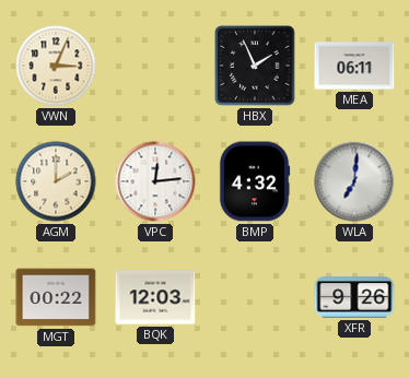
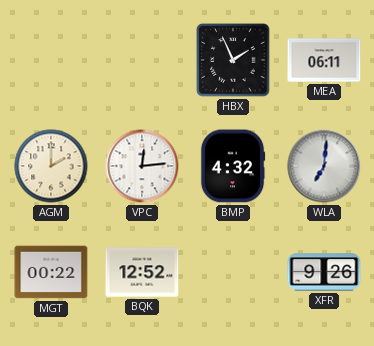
VWN: 3:04 -> none
BQK: 12:03 -> 12:52
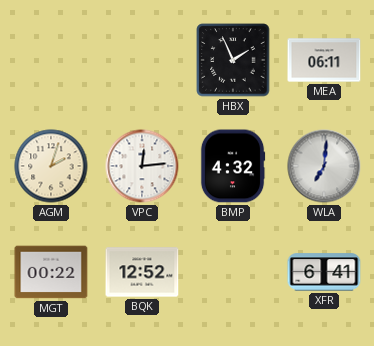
AGM: 2:00 -> 2:03
XFR: 9:26 -> 6:41
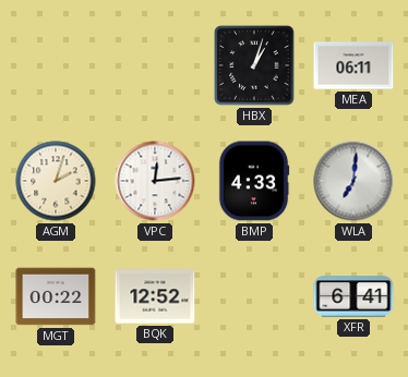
HBX: 1:56 -> 1:03
BMP: 4:32 -> 4:33
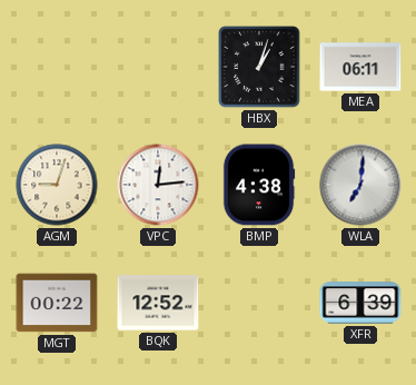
AGM: 2:03 -> 9:03
BMP: 4:33 -> 4:38
XFR: 6:41 -> 6:39
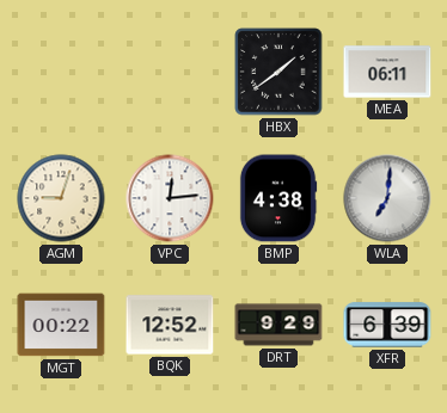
HBX: 1:03 -> 1:39
DRT: none -> 9:29
